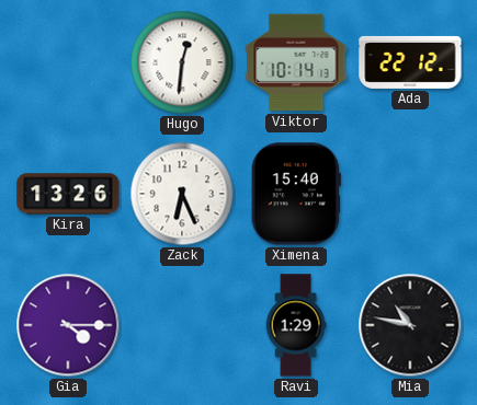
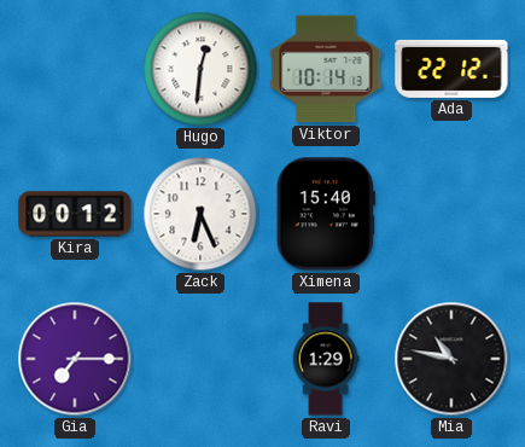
Kira: 13:26 -> 00:12
Gia: 4:15 -> 7:15
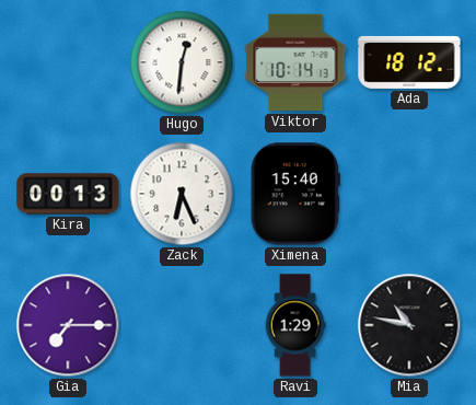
Ada: 22:12 -> 18:12
Kira: 00:12 -> 00:13
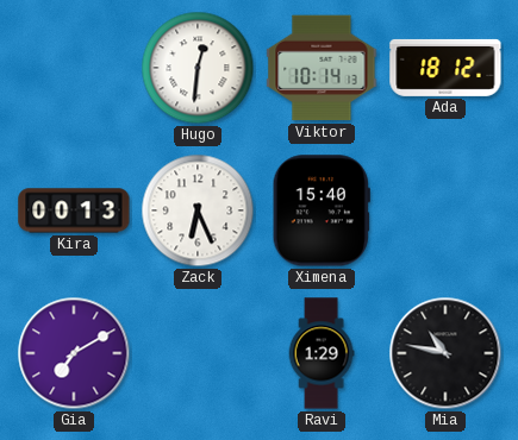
Gia: 7:15 -> 7:10
